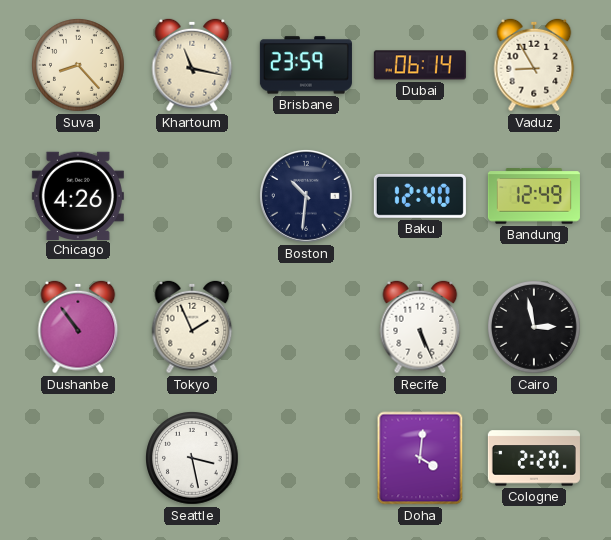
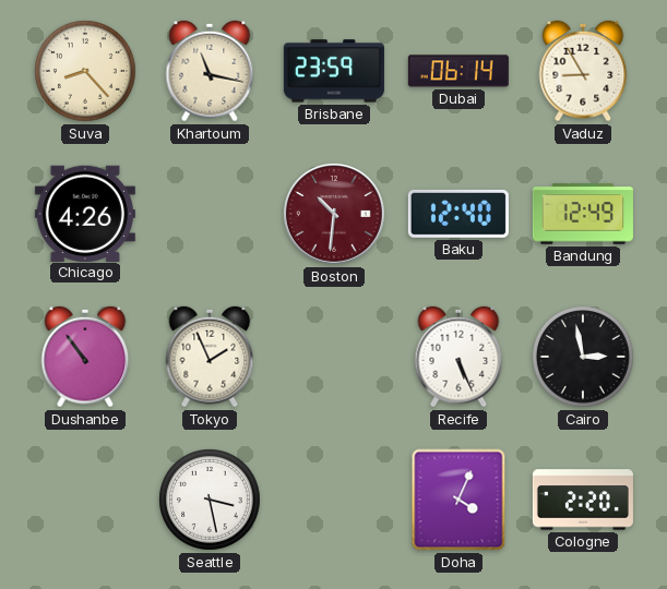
Boston dial: navy -> burgundy
Doha: 4:01 -> 4:04
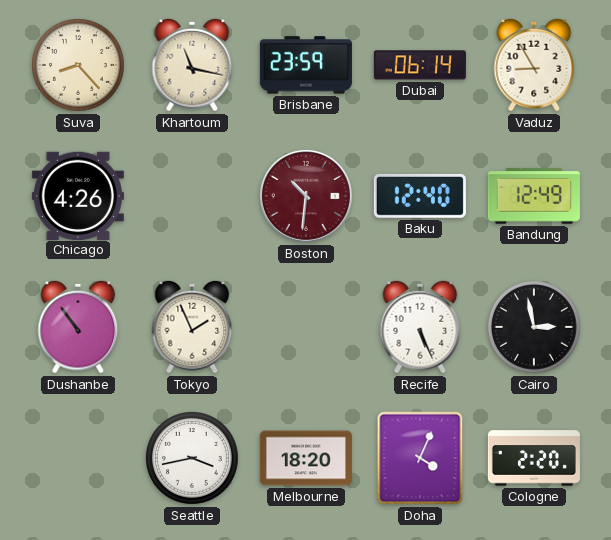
Seattle: 3:28 -> 3:43
Melbourne: none -> 18:20
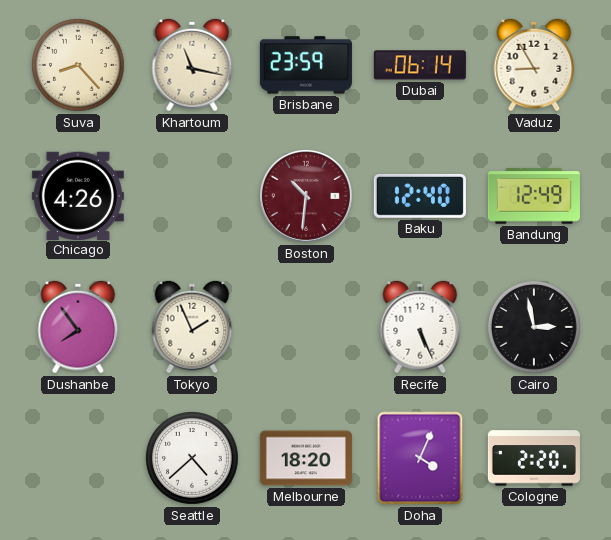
Dushanbe: 10:54 -> 7:54
Seattle: 3:43 -> 4:38
